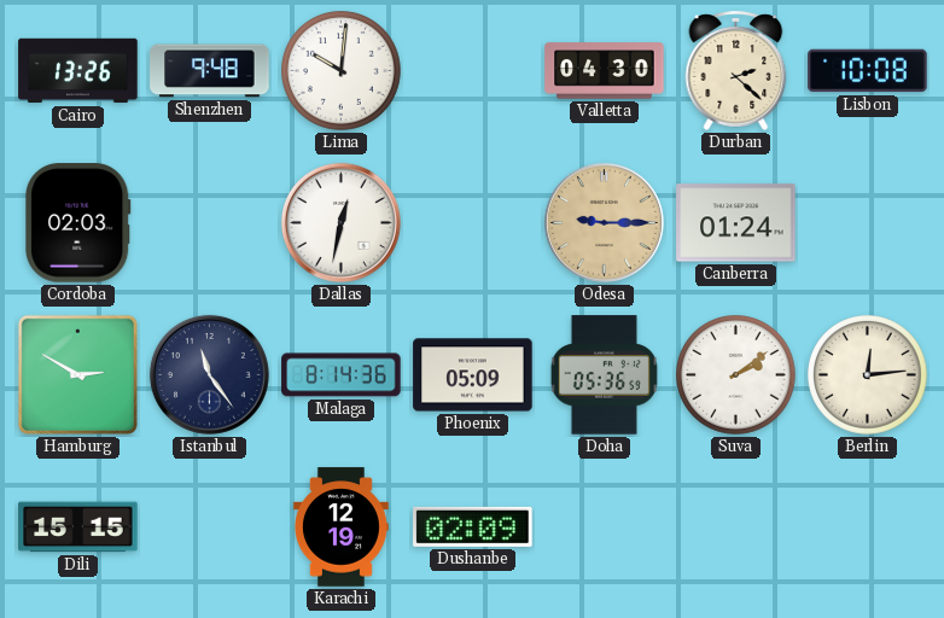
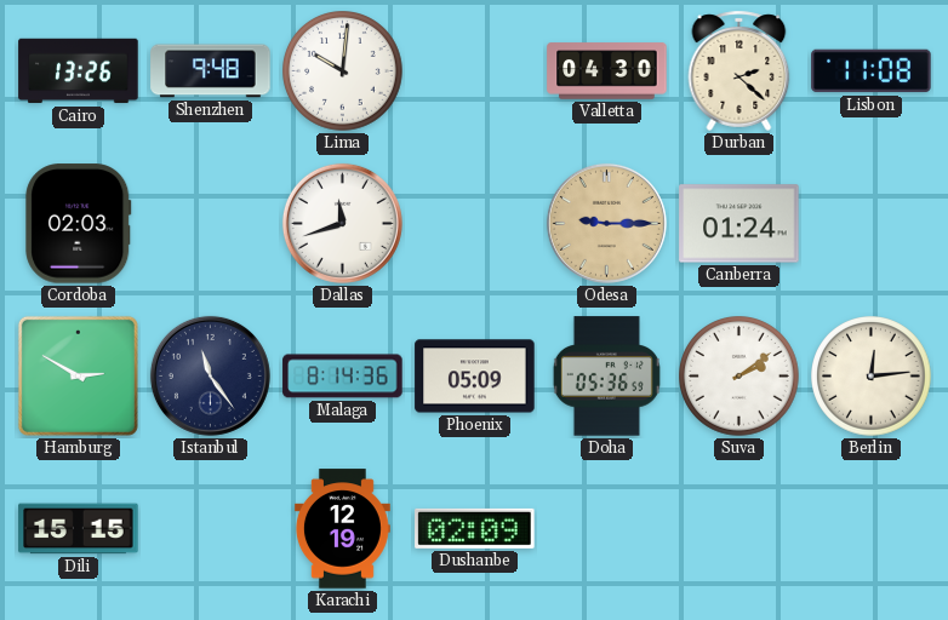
Lisbon: 10:08 -> 11:08
Dallas: 12:32 -> 11:42
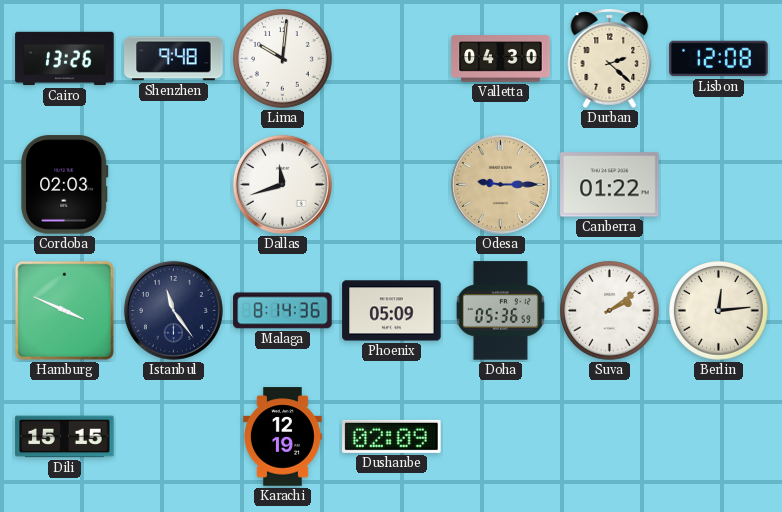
Lisbon: 11:08 -> 12:08
Canberra: 01:24 -> 01:22
Hamburg: 2:50 -> 3:49
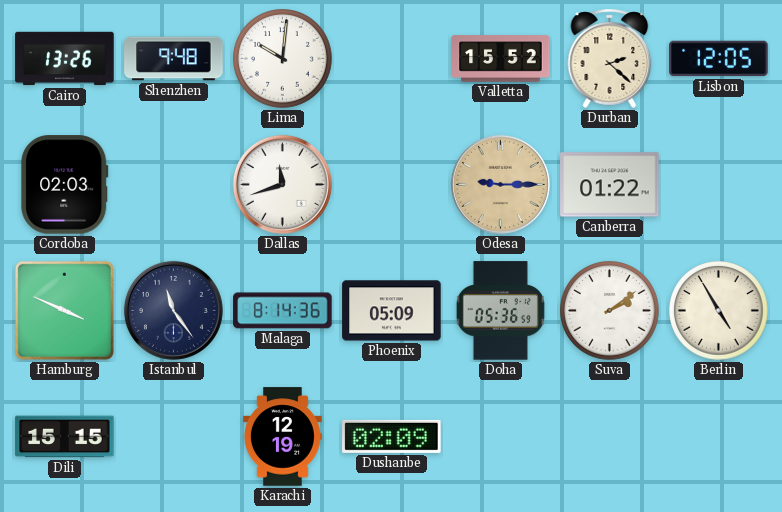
Valletta: 04:30 -> 15:52
Lisbon: 12:08 -> 12:05
Berlin: 12:14 -> 4:55
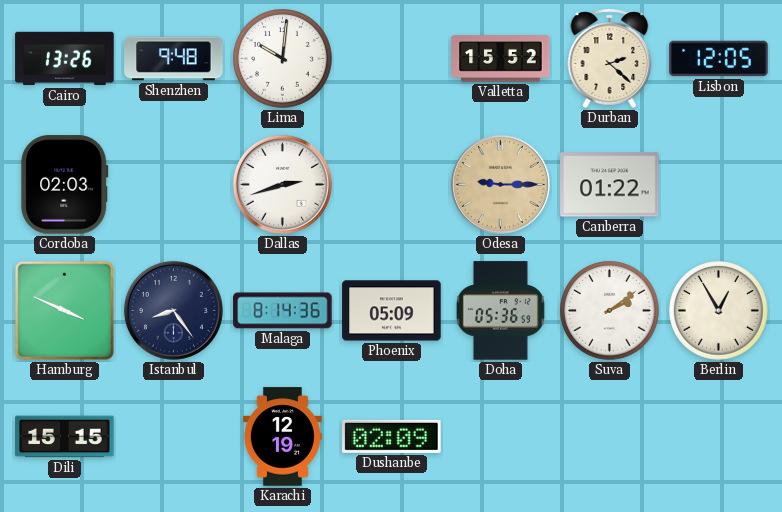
Dallas: 11:42 -> 2:42
Istanbul: 11:24 -> 8:24
Berlin: 4:55 -> 12:55
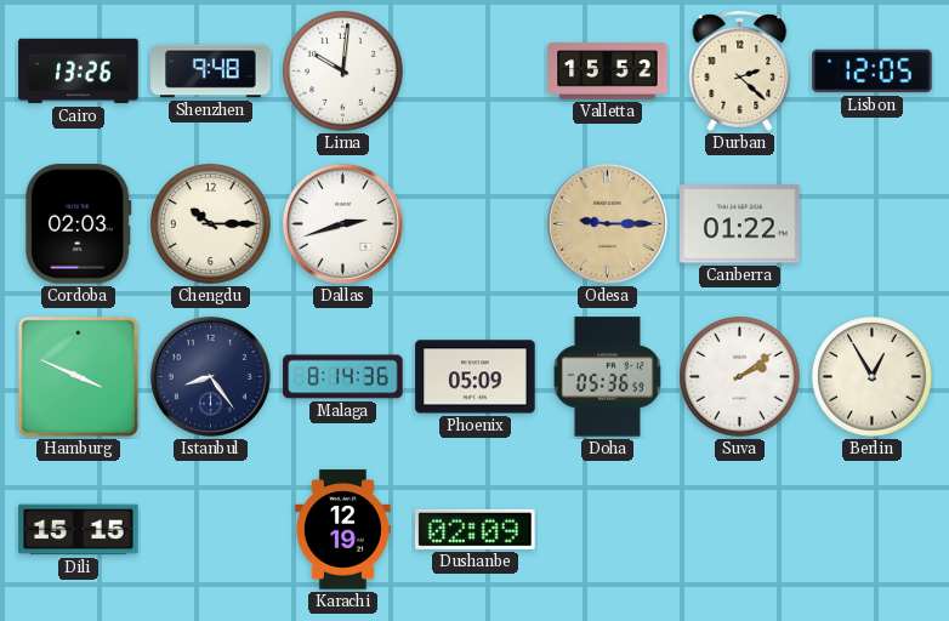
Chengdu: none -> 10:15
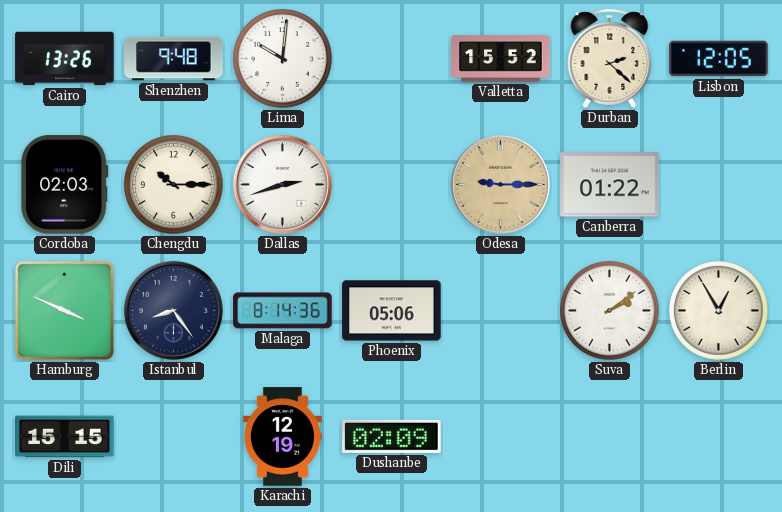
Phoenix: 05:09 -> 05:06
Doha: 05:36 -> none
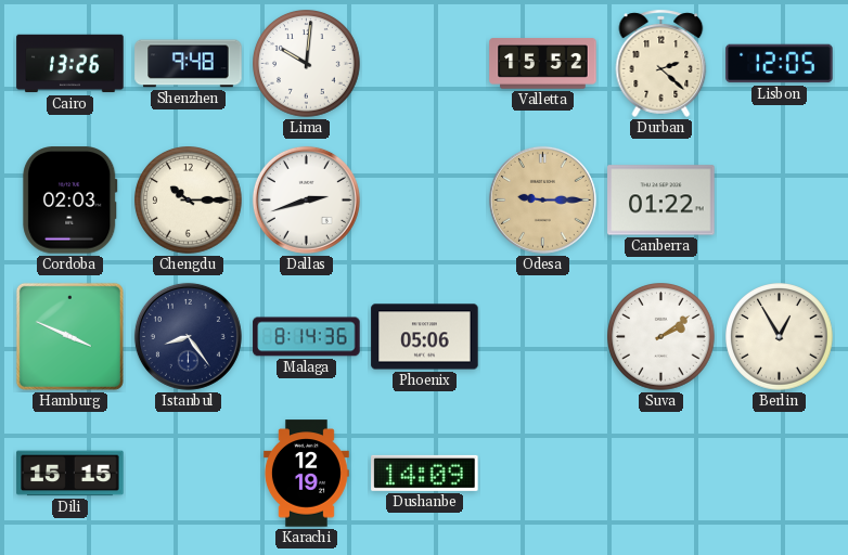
Dushanbe: 02:09 -> 14:09
